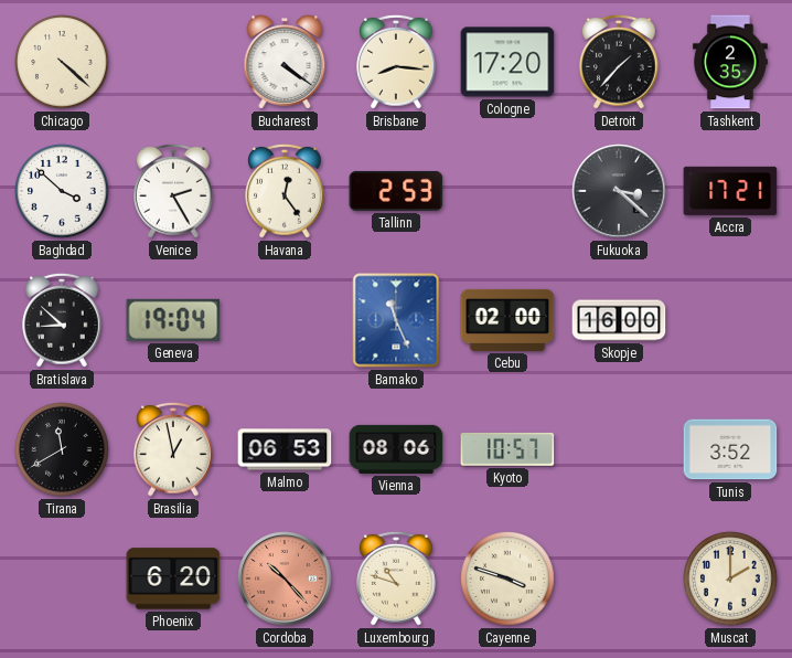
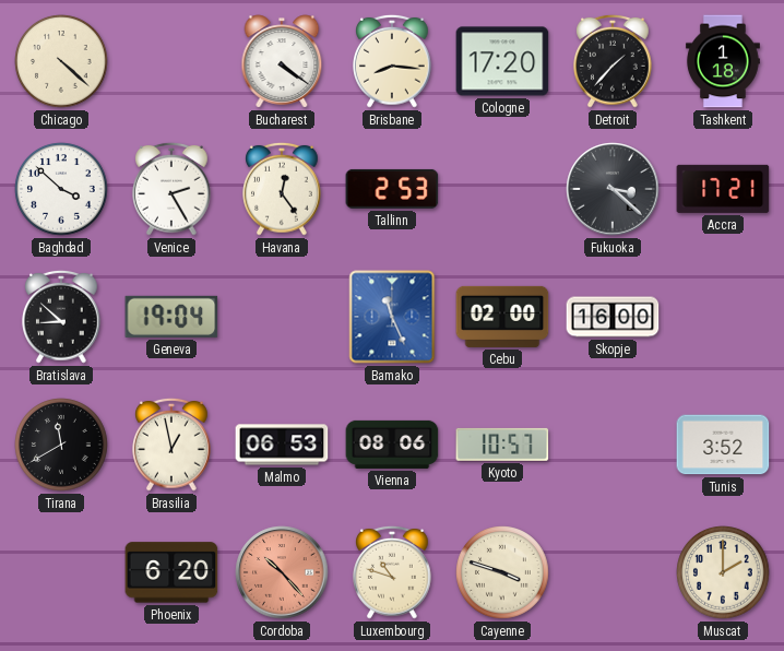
Tashkent: 2:35 -> 1:18
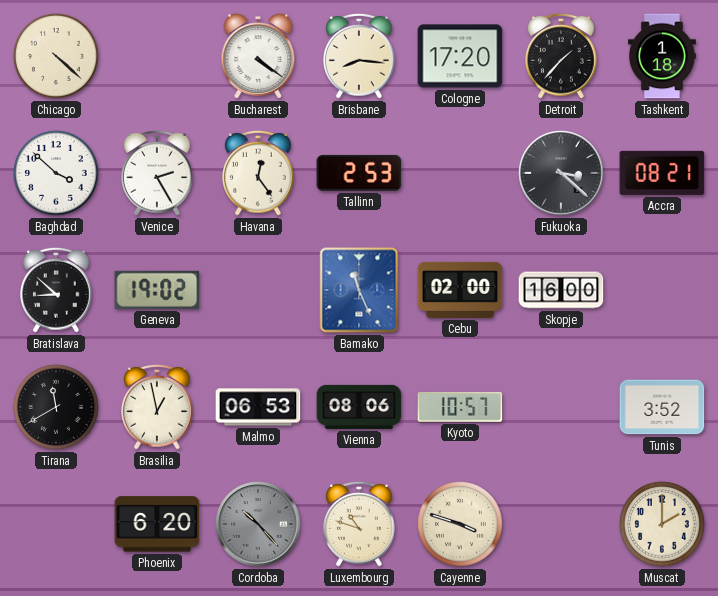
Accra: 17:21 -> 08:21
Geneva: 19:04 -> 19:02
Cordoba dial: salmon -> grey
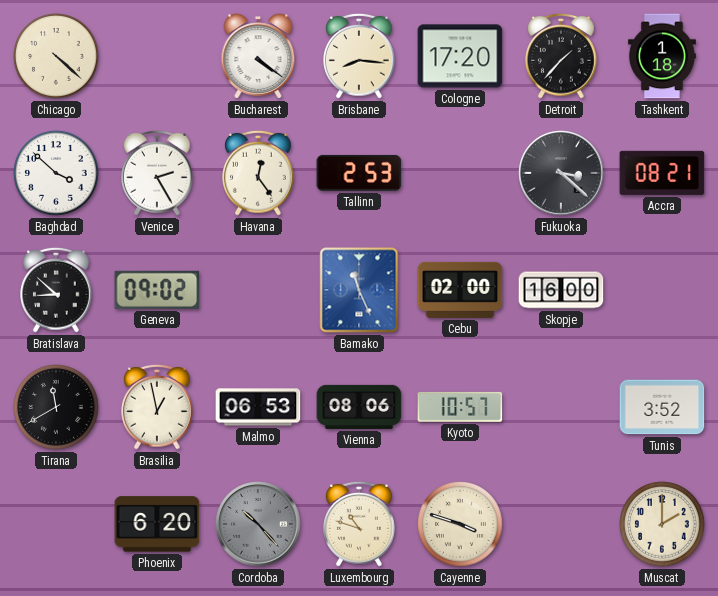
Geneva: 19:02 -> 09:02
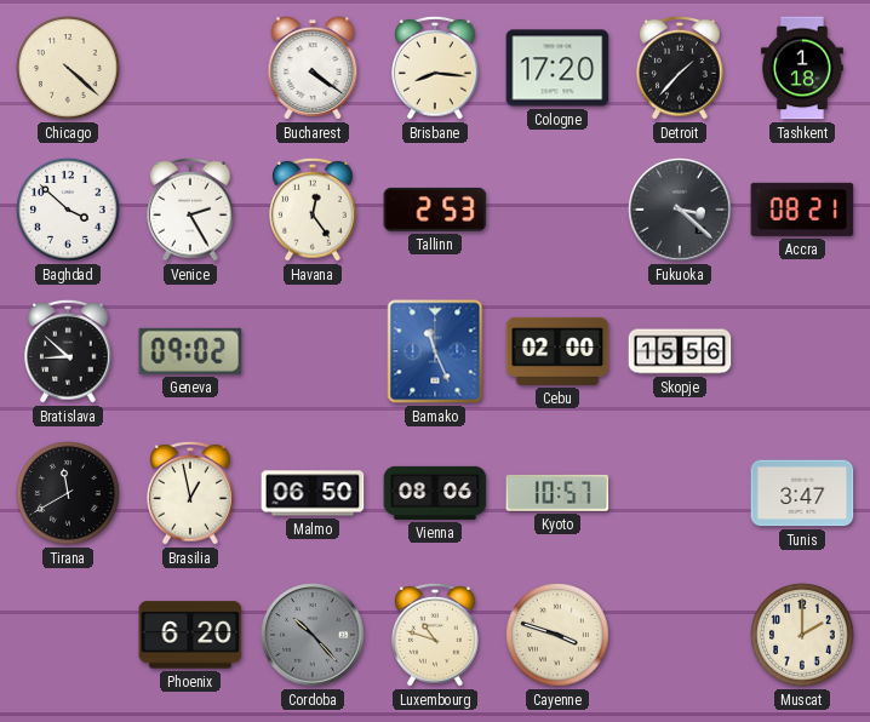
Skopje: 16:00 -> 15:56
Malmo: 06:53 -> 06:50
Tunis: 3:52 -> 3:47
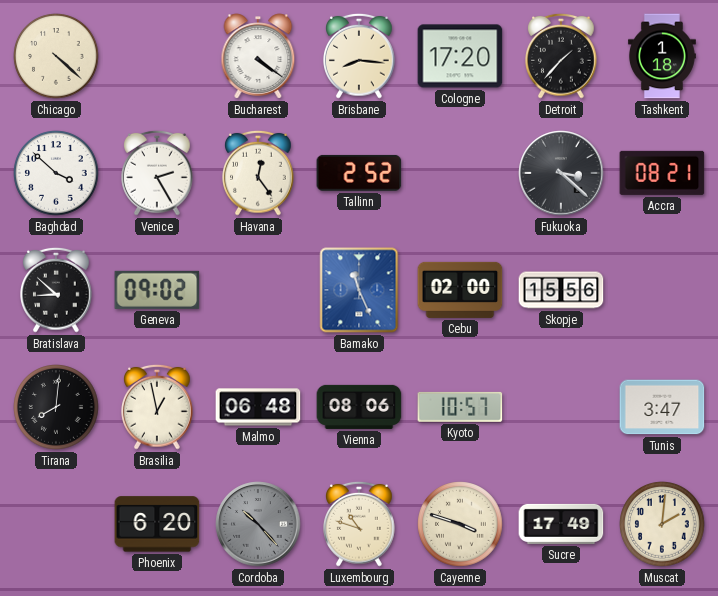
Tallinn: 2:53 -> 2:52
Tirana: 11:40 -> 8:01
Malmo: 06:50 -> 06:48
Sucre: none -> 17:49
Muscat: 2:00 -> 2:01
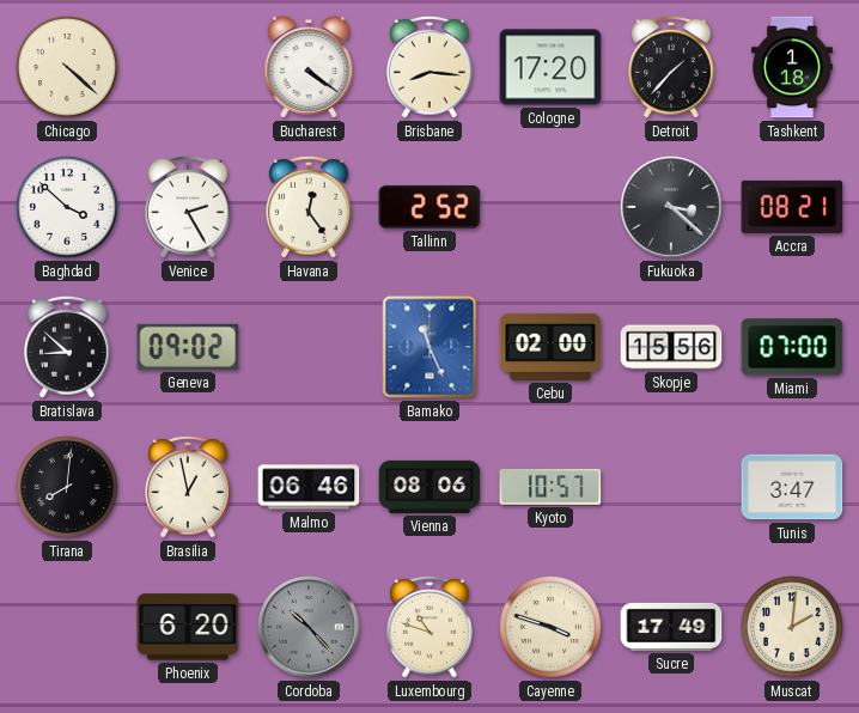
Miami: none -> 07:00
Malmo: 06:48 -> 06:46
